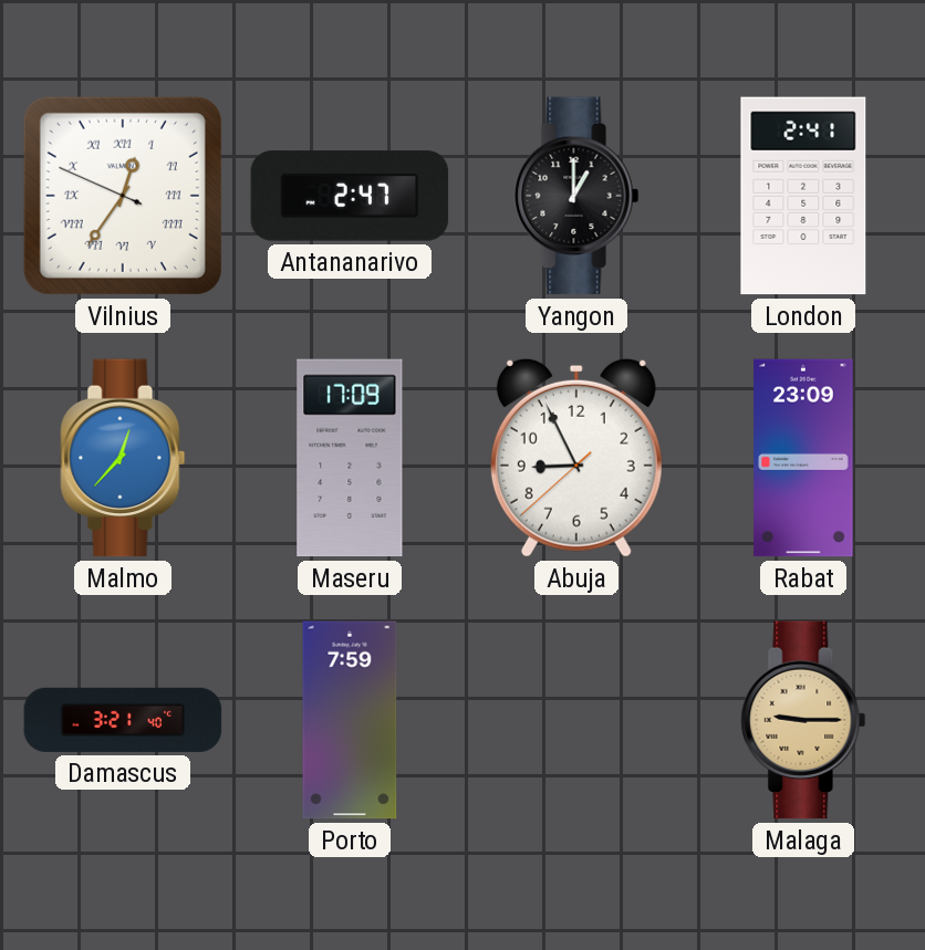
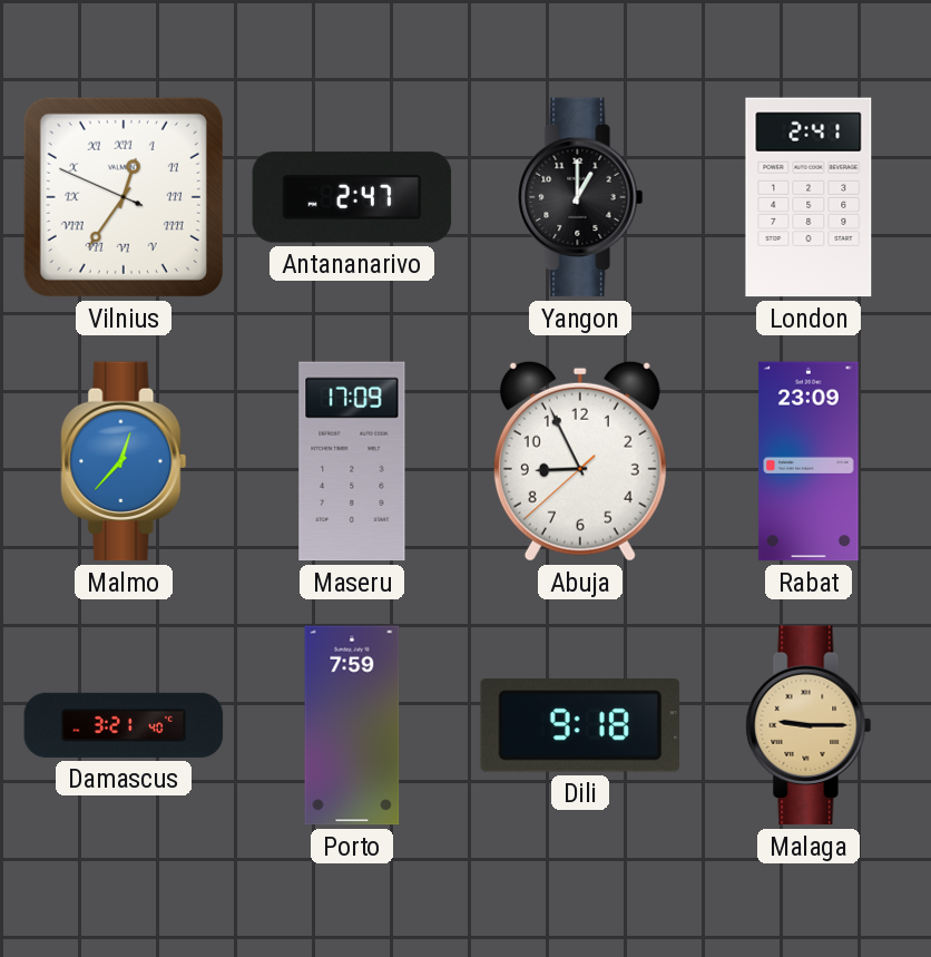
Dili: none -> 9:18
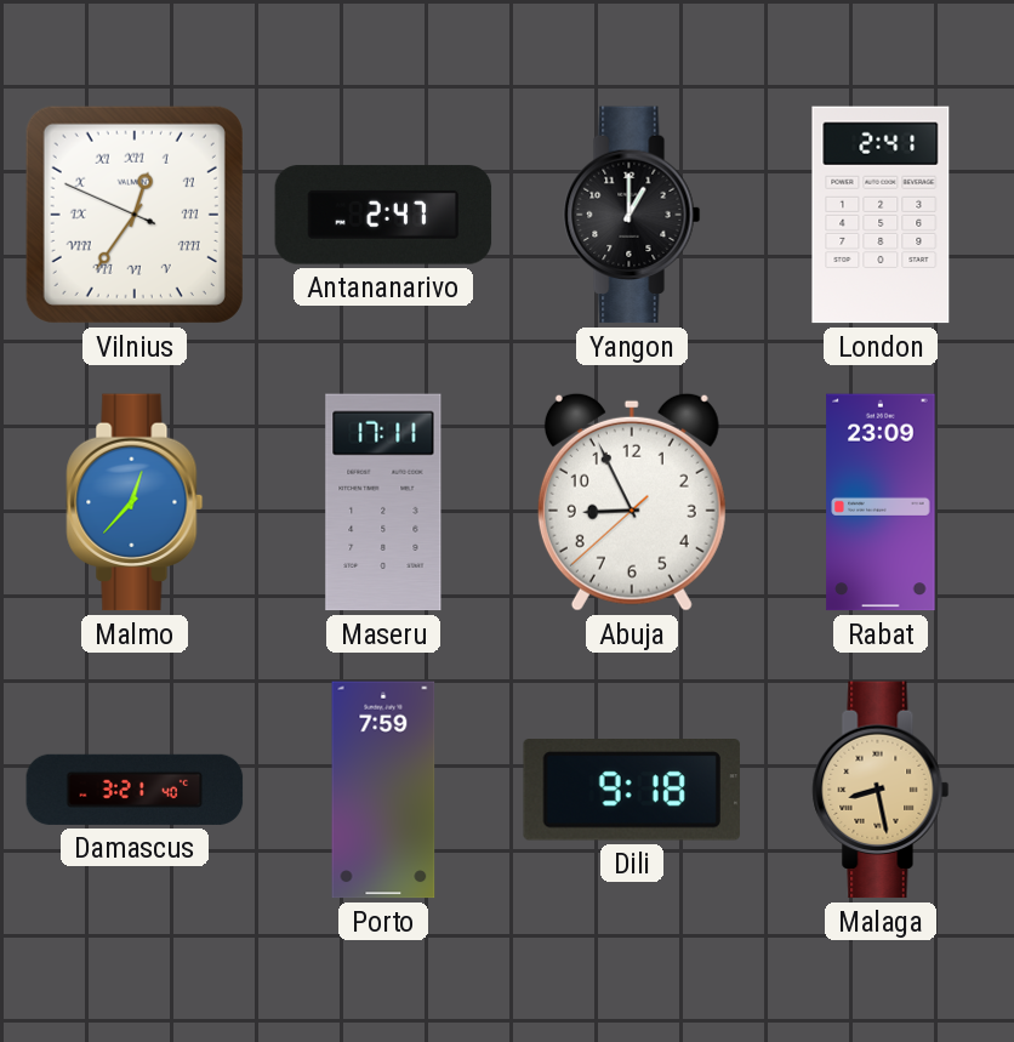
Maseru: 17:09 -> 17:11
Malaga: 9:15 -> 8:28
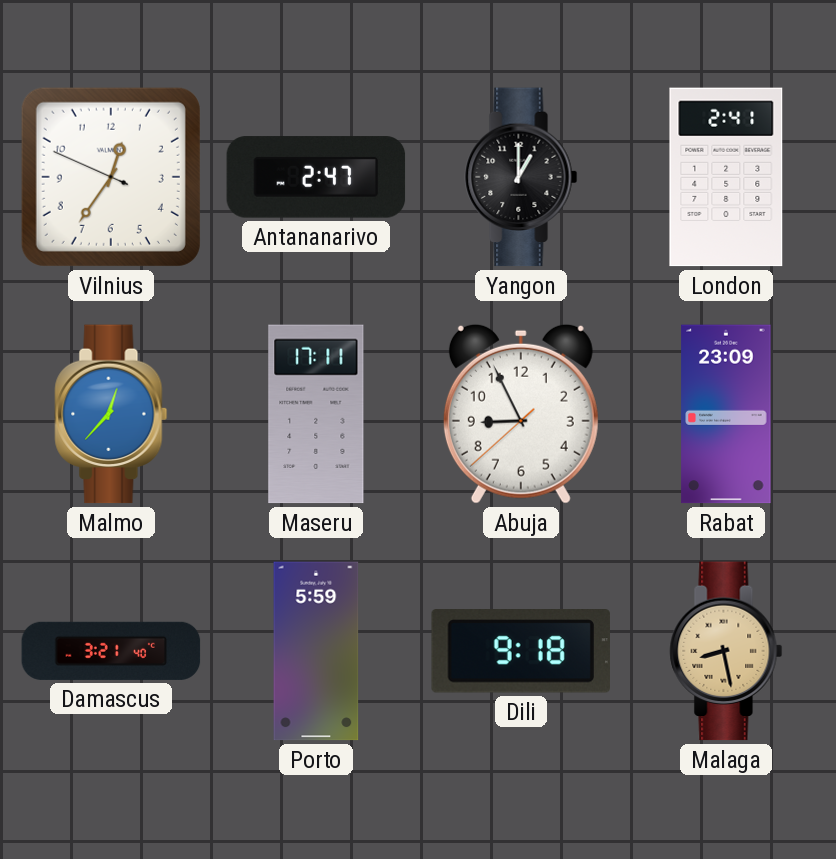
Vilnius numerals: Roman -> Arabic
Porto: 7:59 -> 5:59
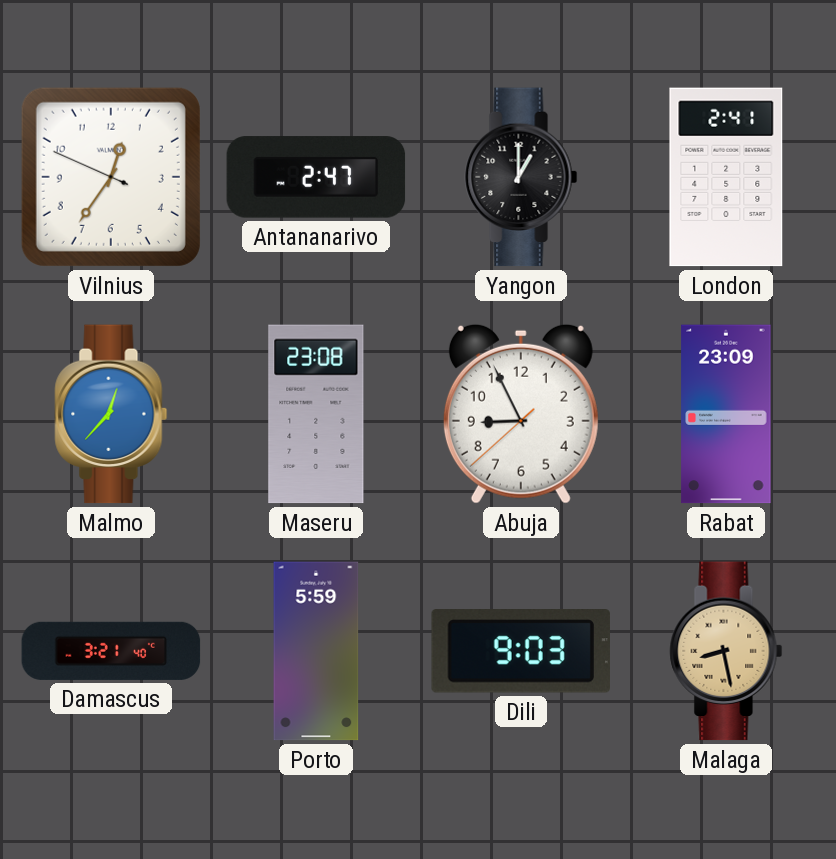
Maseru: 17:11 -> 23:08
Dili: 9:18 -> 9:03
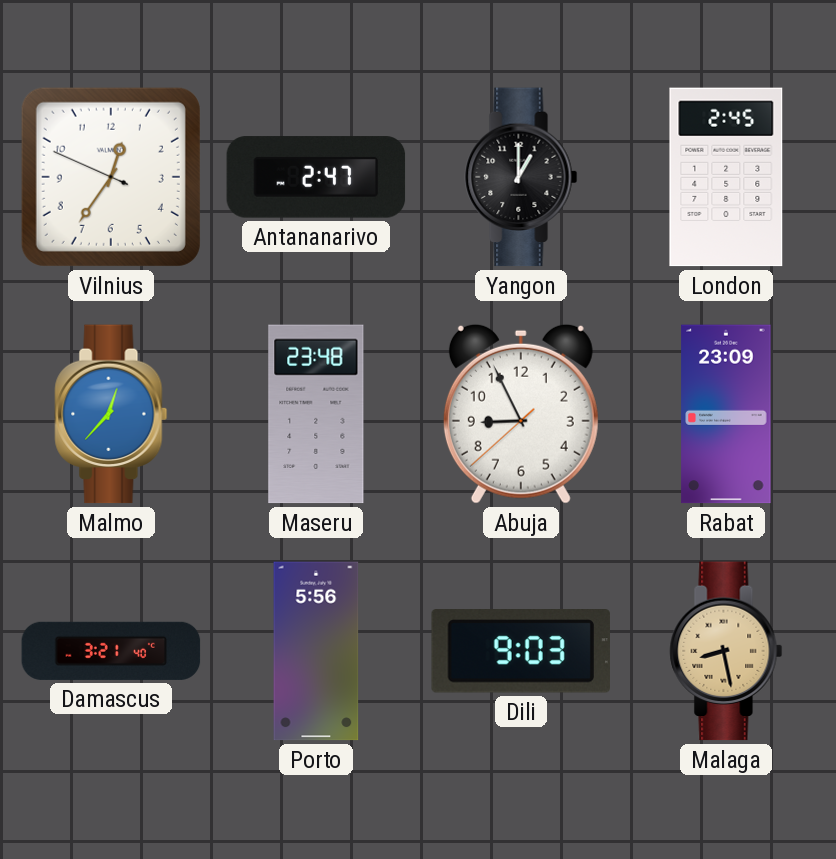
London: 2:41 -> 2:45
Maseru: 23:08 -> 23:48
Porto: 5:59 -> 5:56
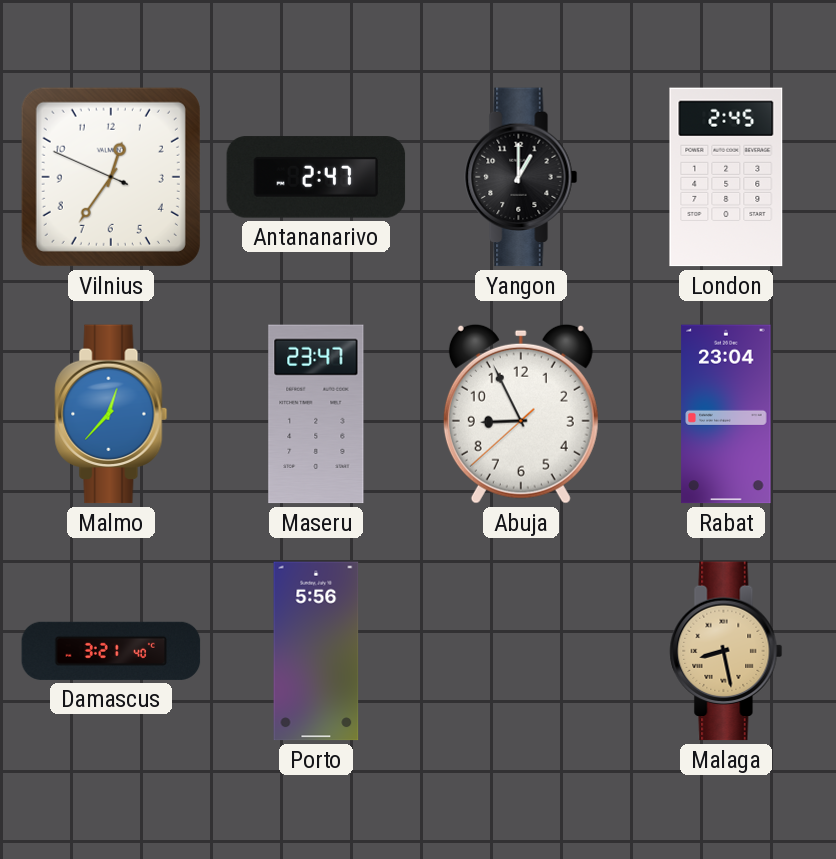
Maseru: 23:48 -> 23:47
Rabat: 23:09 -> 23:04
Dili: 9:03 -> none
